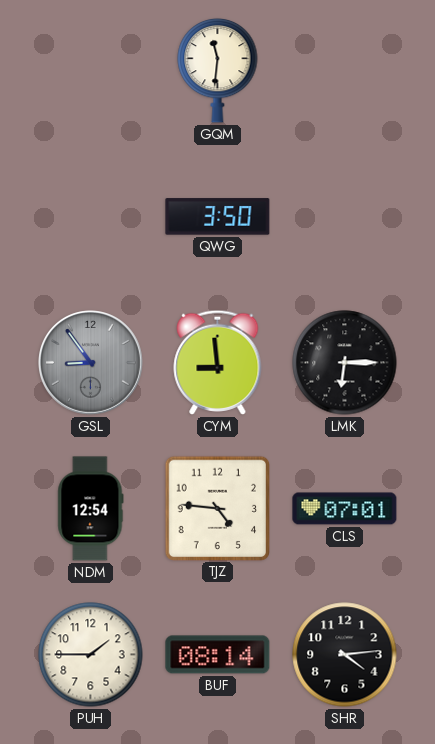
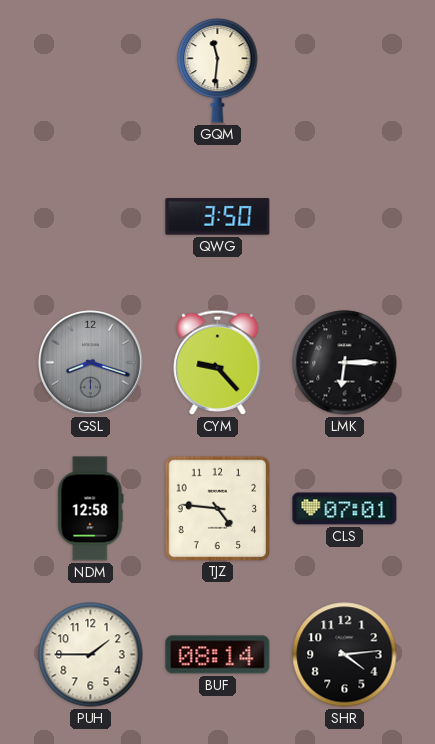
GSL: 8:54 -> 8:18
CYM: 8:59 -> 9:23
NDM: 12:54 -> 12:58
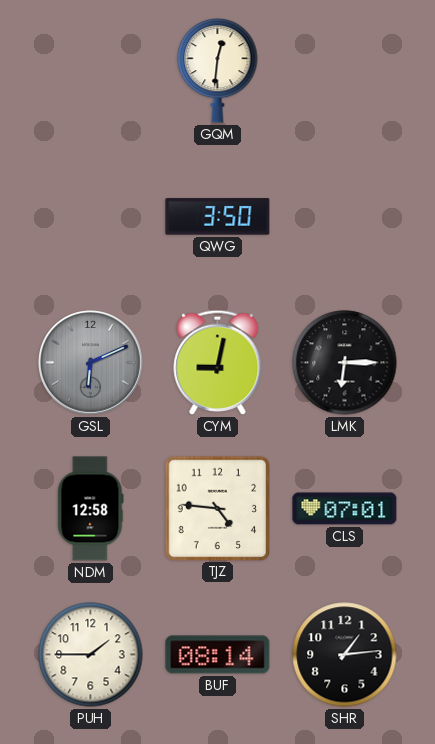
GQM: 11:31 -> 12:31
GSL: 8:18 -> 6:11
CYM: 9:23 -> 9:02
SHR: 4:14 -> 1:14
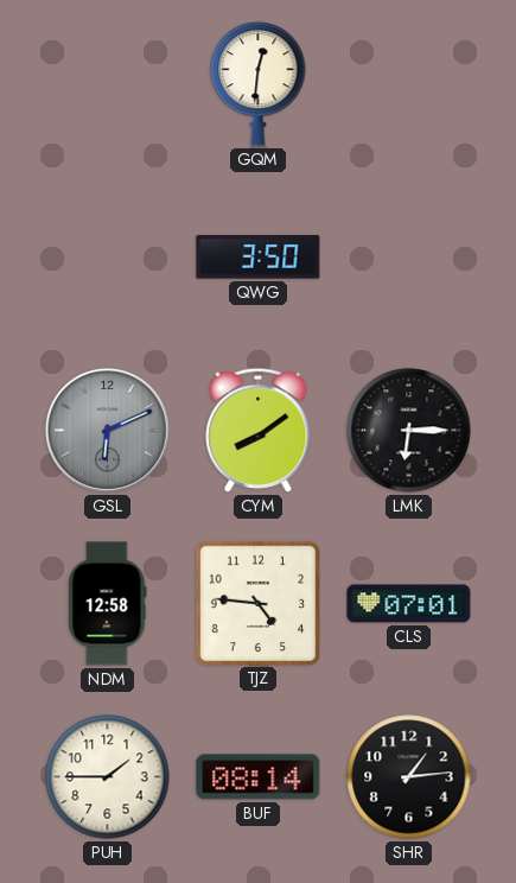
CYM: 9:02 -> 8:09
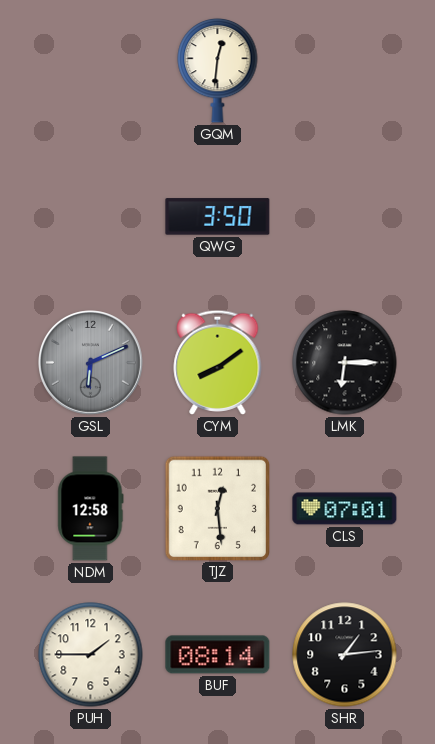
TJZ: 4:46 -> 12:29
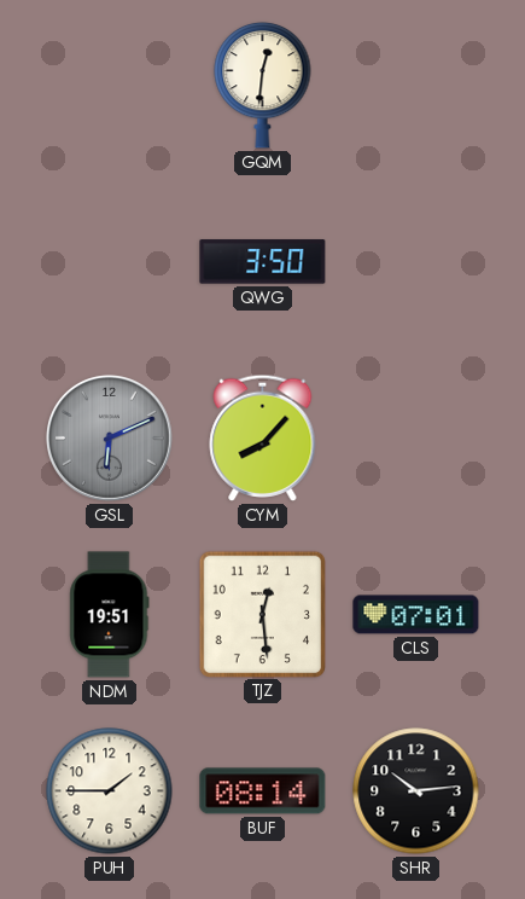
CYM: 8:09 -> 8:07
LMK: 6:15 -> none
NDM: 12:58 -> 19:51
SHR: 1:14 -> 10:14
